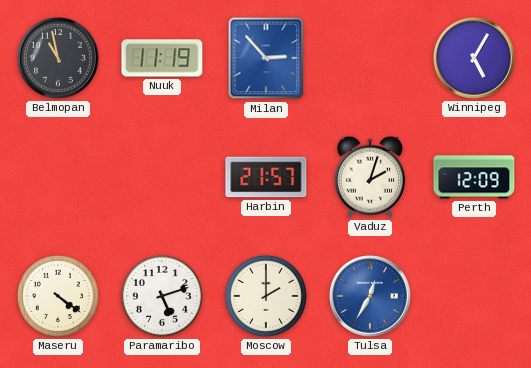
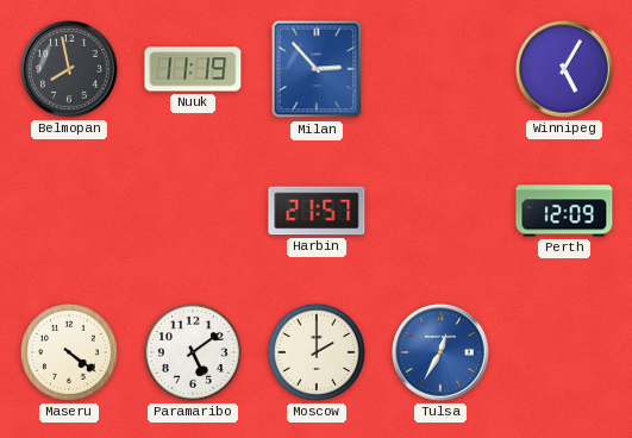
Belmopan: 10:58 -> 7:58
Vaduz: 2:03 -> none
Paramaribo: 5:12 -> 5:09
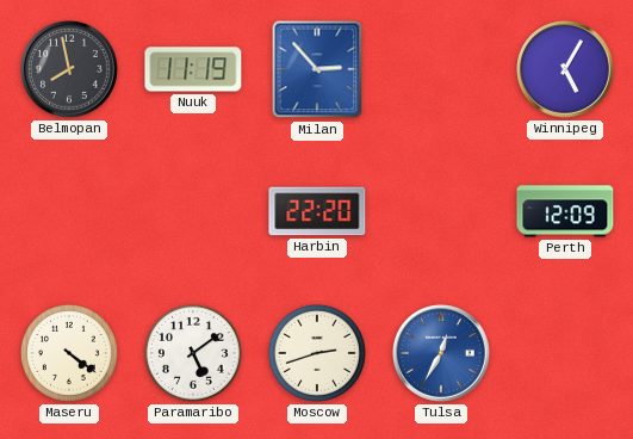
Harbin: 21:57 -> 22:20
Moscow: 2:00 -> 2:42
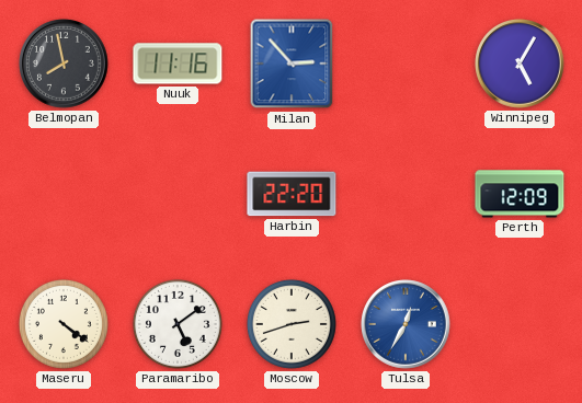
Nuuk: 11:19 -> 11:16
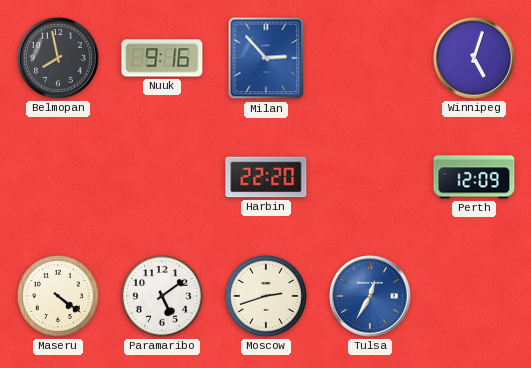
Nuuk: 11:16 -> 9:16
Winnipeg: 5:05 -> 5:03
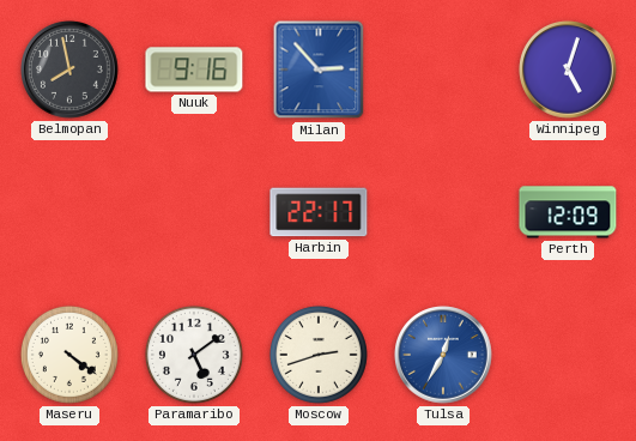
Harbin: 22:20 -> 22:17
